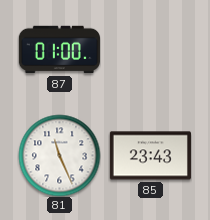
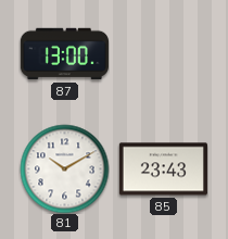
87: 01:00 -> 13:00
81: 11:26 -> 10:10
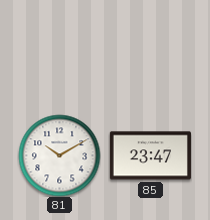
87: 13:00 -> none
85: 23:43 -> 23:47
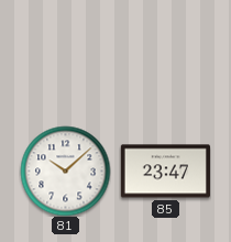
81: 10:10 -> 10:08
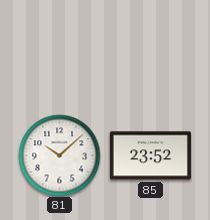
85: 23:47 -> 23:52
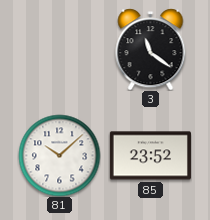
3: none -> 11:21
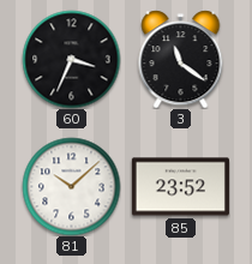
60: none -> 3:34
